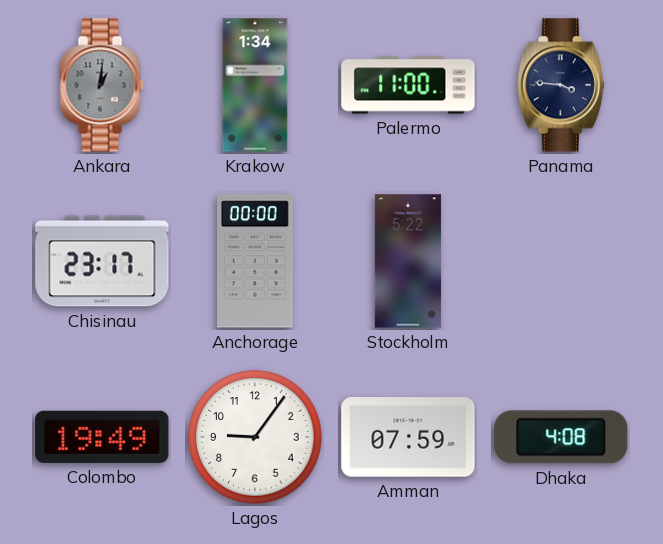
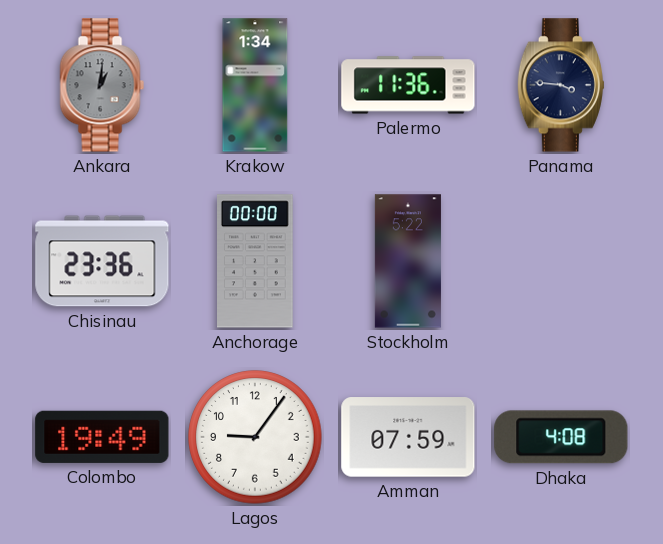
Palermo: 11:00 -> 11:36
Chisinau: 23:17 -> 23:36
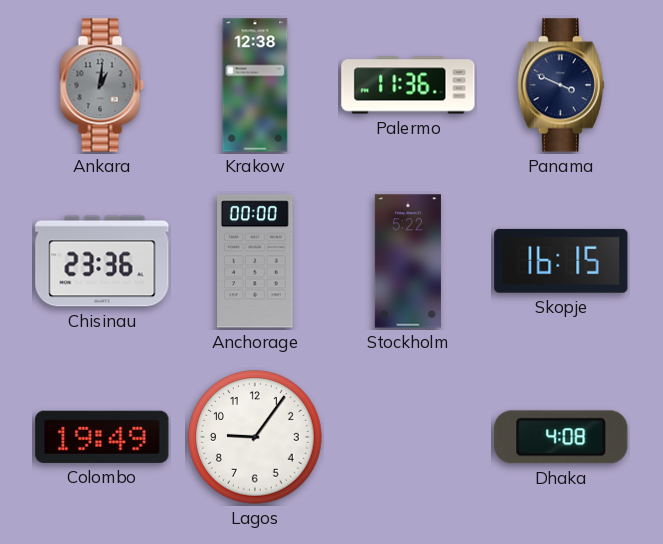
Krakow: 1:34 -> 12:38
Panama: 3:46 -> 3:49
Skopje: none -> 16:15
Amman: 07:59 -> none
